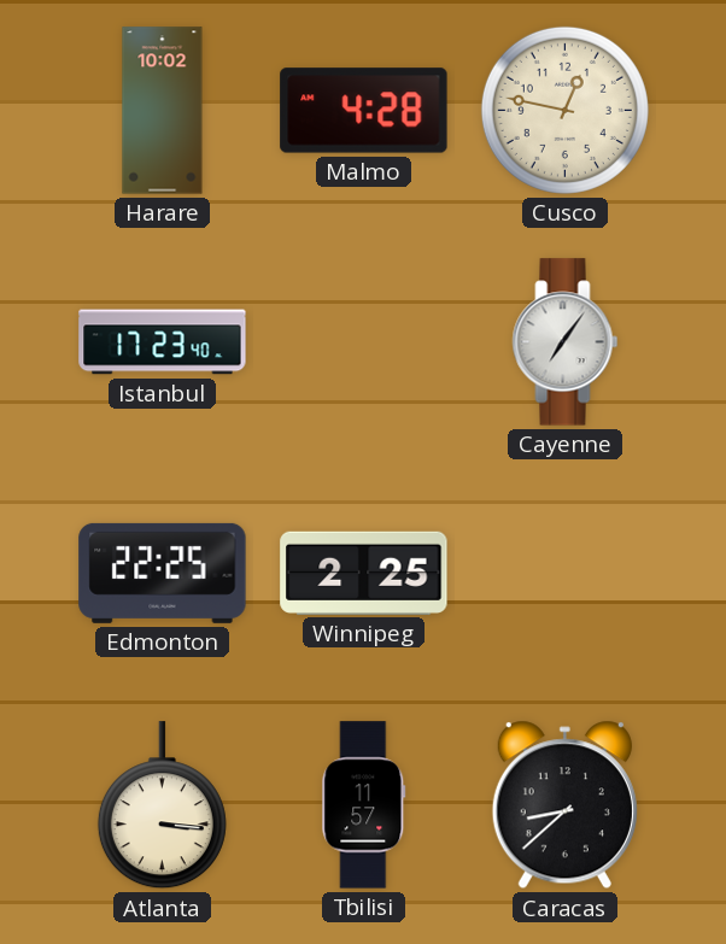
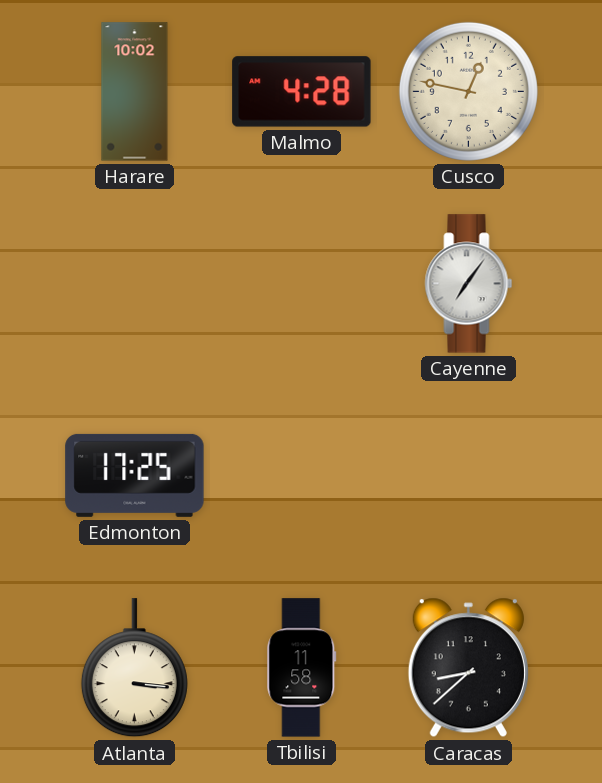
Istanbul: 17:23 -> none
Edmonton: 22:25 -> 17:25
Winnipeg: 2:25 -> none
Tbilisi: 11:57 -> 11:58
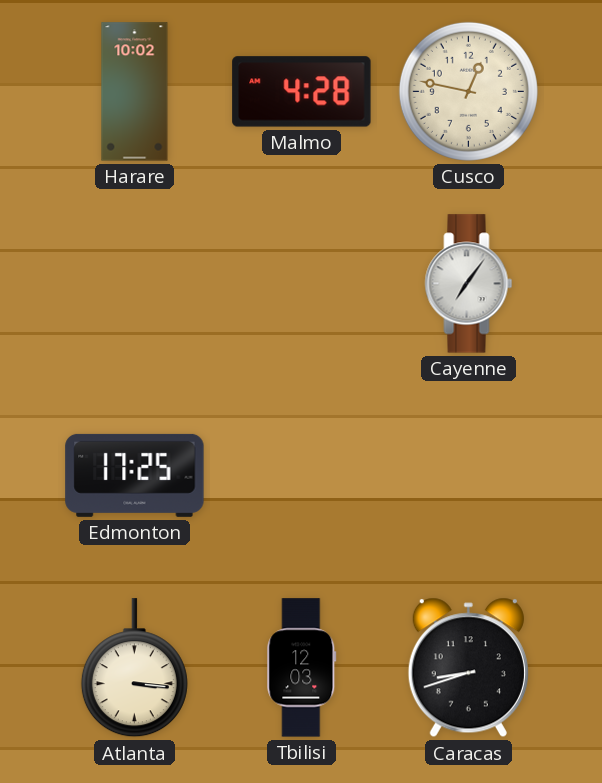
Tbilisi: 11:58 -> 12:03
Caracas: 8:38 -> 8:42
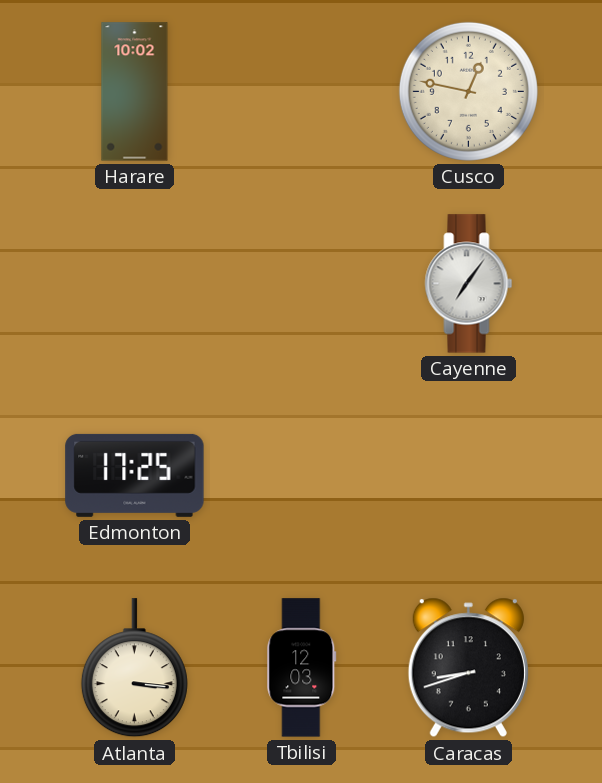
Malmo: 4:28 -> none
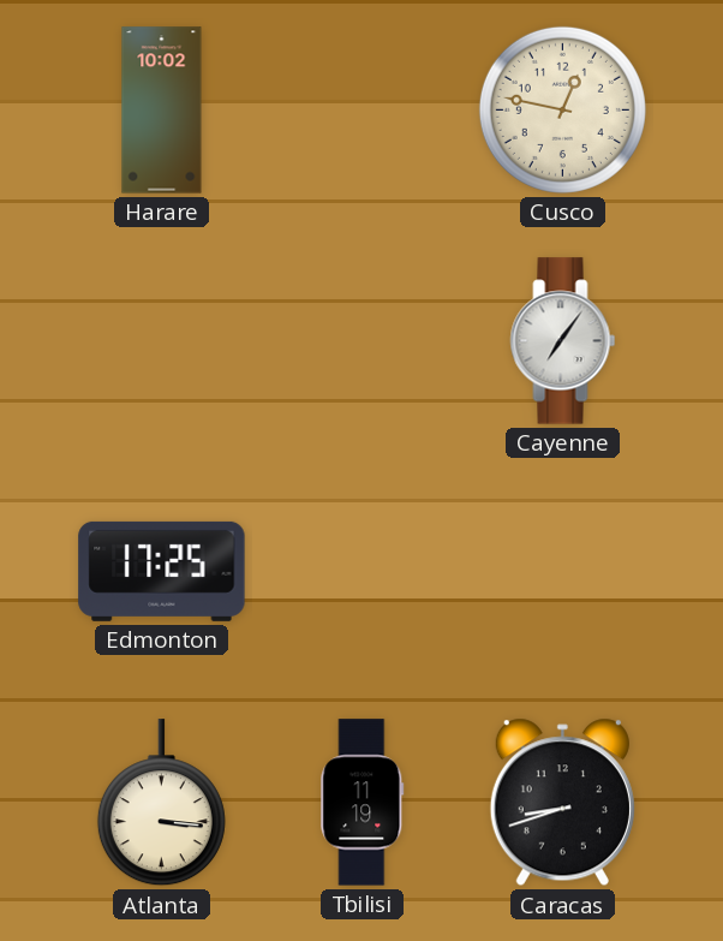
Tbilisi: 12:03 -> 11:19
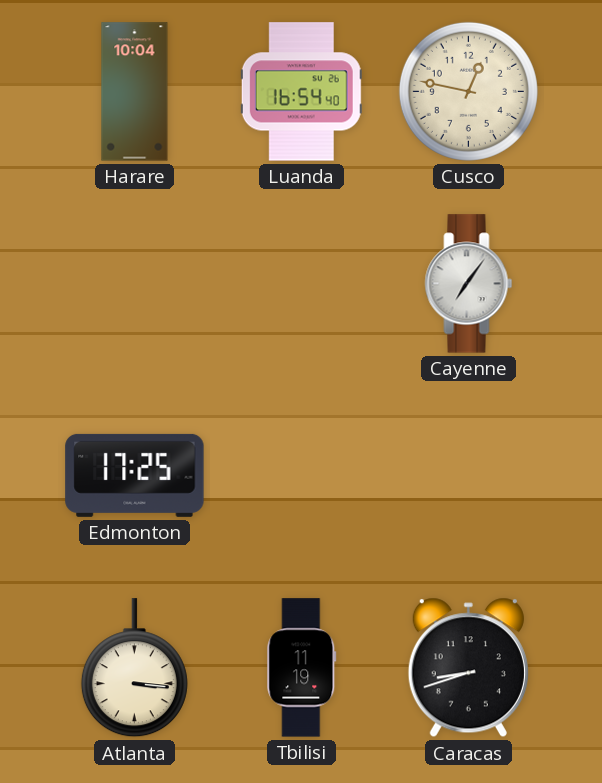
Harare: 10:02 -> 10:04
Luanda: none -> 16:54
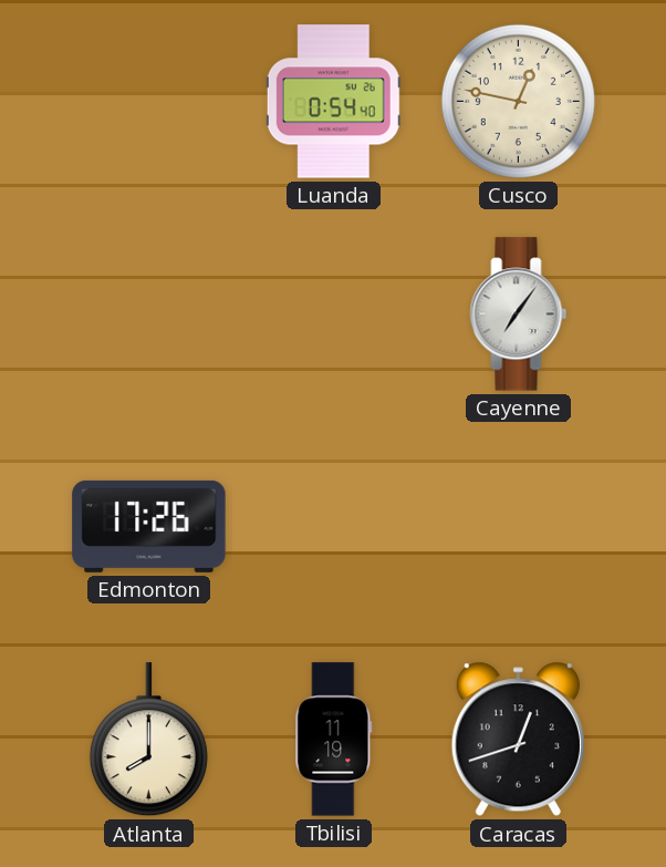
Harare: 10:04 -> none
Luanda: 16:54 -> 0:54
Edmonton: 17:25 -> 17:26
Atlanta: 3:16 -> 8:00
Caracas: 8:42 -> 12:42
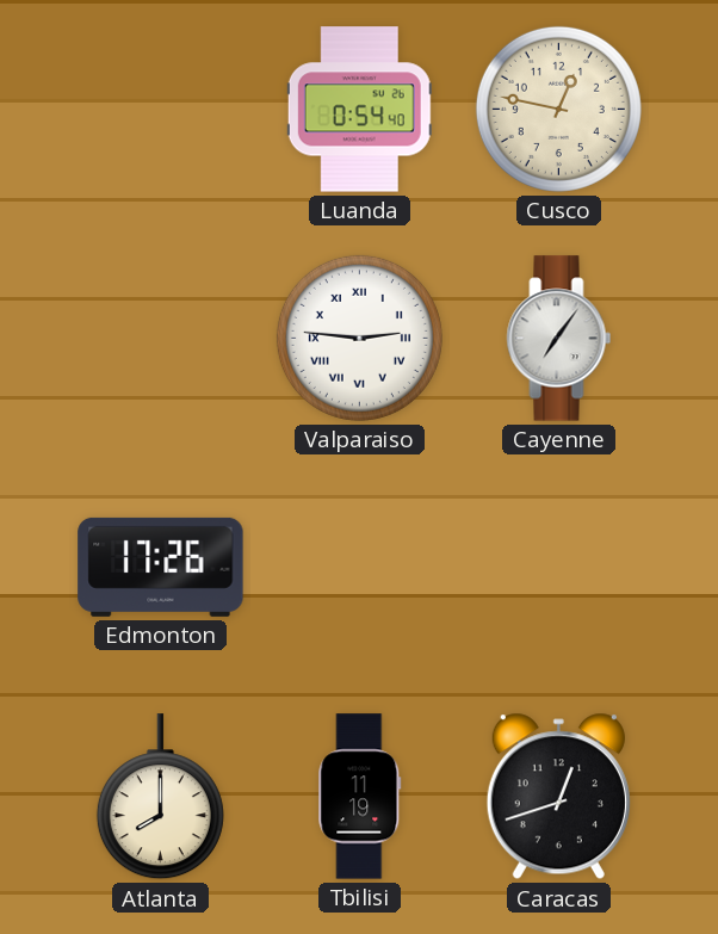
Valparaiso: none -> 2:46
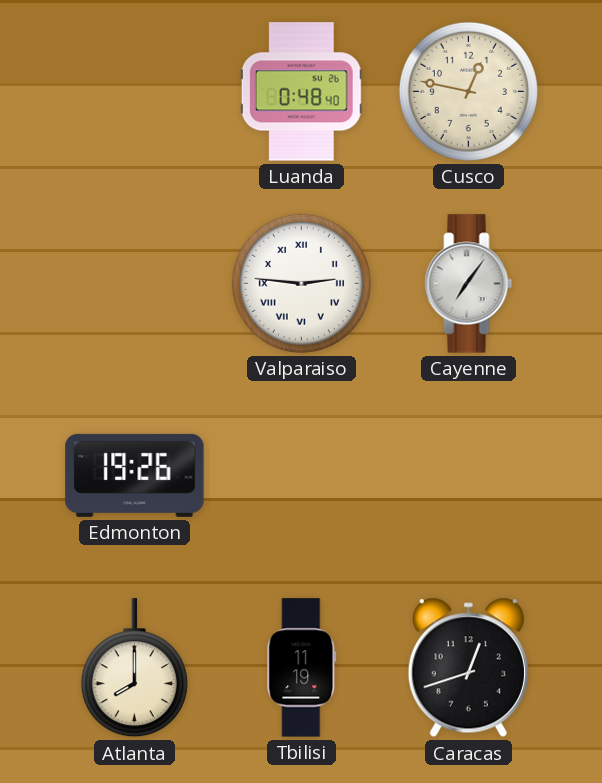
Luanda: 0:54 -> 0:48
Edmonton: 17:26 -> 19:26
